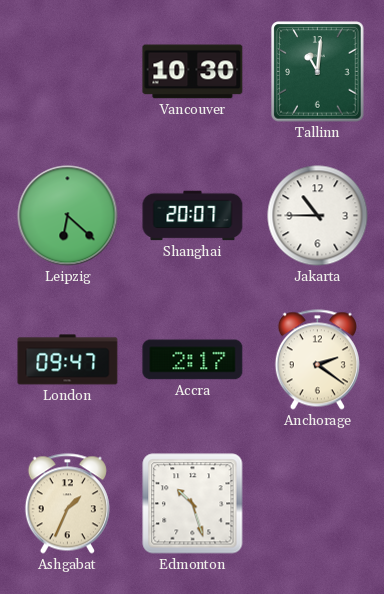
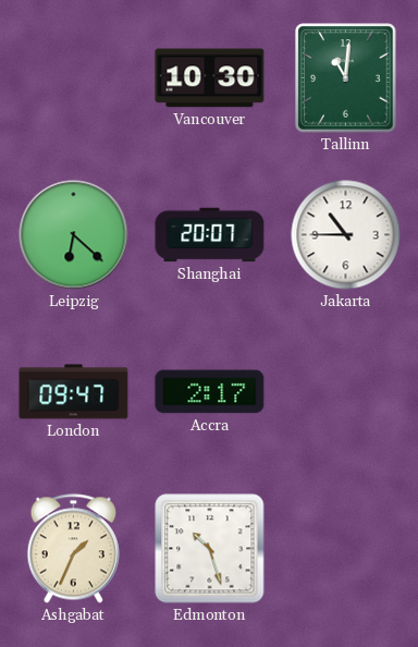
Anchorage: 2:21 -> none
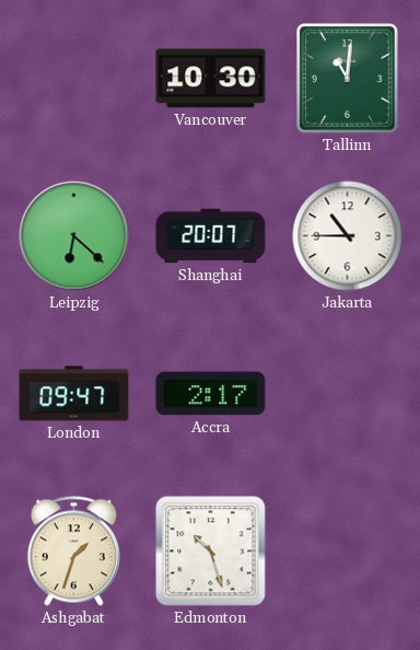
Ashgabat: 1:34 -> 1:33
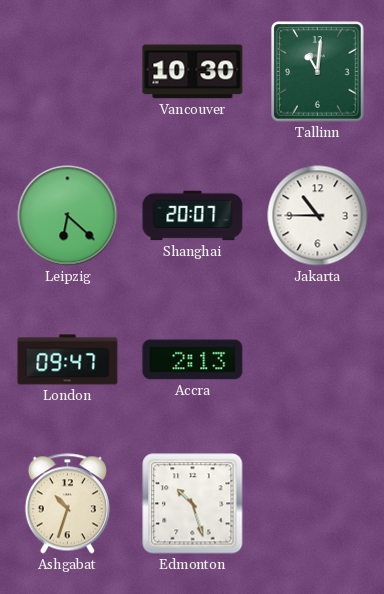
Accra: 2:17 -> 2:13
Ashgabat: 1:33 -> 10:33
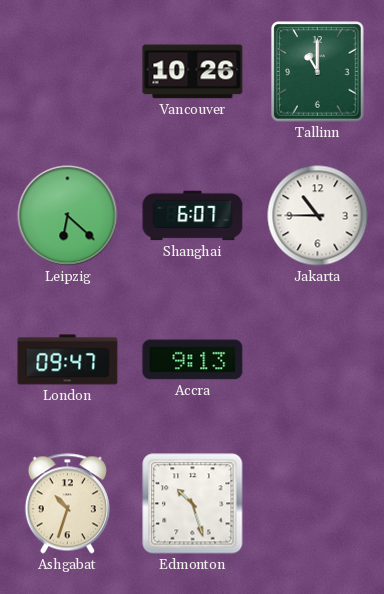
Vancouver: 10:30 -> 10:26
Tallinn: 11:01 -> 11:00
Shanghai: 20:07 -> 6:07
Accra: 2:13 -> 9:13
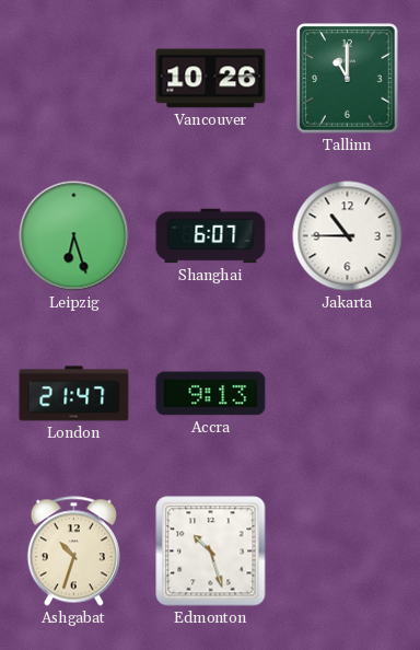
Leipzig: 6:22 -> 6:27
London: 09:47 -> 21:47
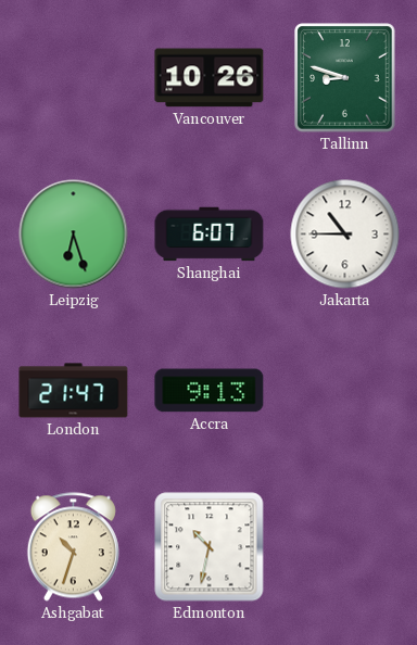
Tallinn: 11:00 -> 8:48
Edmonton: 10:27 -> 10:32
